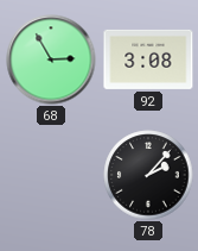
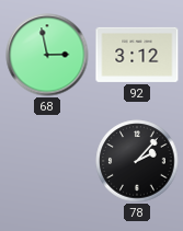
68: 2:55 -> 2:58
92: 3:08 -> 3:12
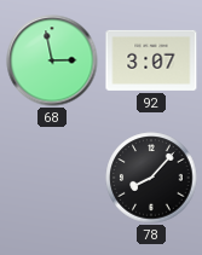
92: 3:12 -> 3:07
78: 2:07 -> 8:07
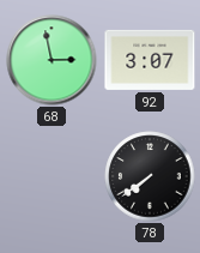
78: 8:07 -> 7:39
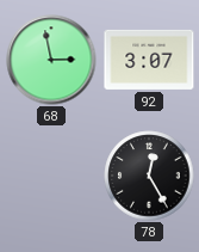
78: 7:39 -> 12:25
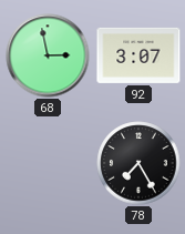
78: 12:25 -> 7:25
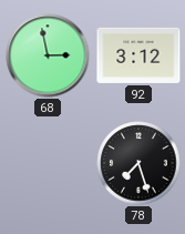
92: 3:07 -> 3:12
78: 7:25 -> 7:27
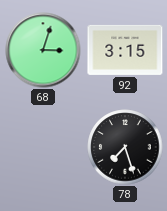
68: 2:58 -> 3:03
92: 3:12 -> 3:15
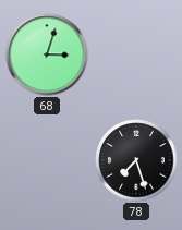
92: 3:15 -> none
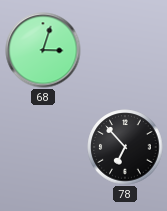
78: 7:27 -> 6:53
